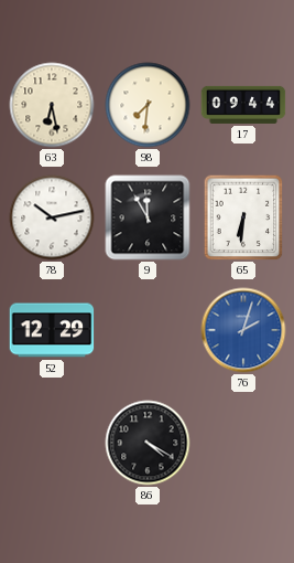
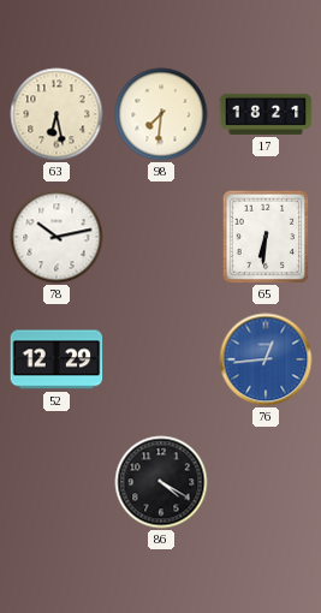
17: 09:44 -> 18:21
9: 11:55 -> none
76: 2:03 -> 12:44
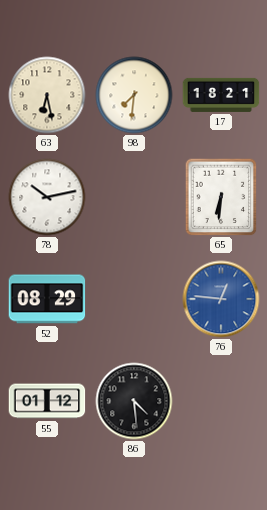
52: 12:29 -> 08:29
76: 12:44 -> 12:46
55: none -> 01:12
86: 4:20 -> 4:29
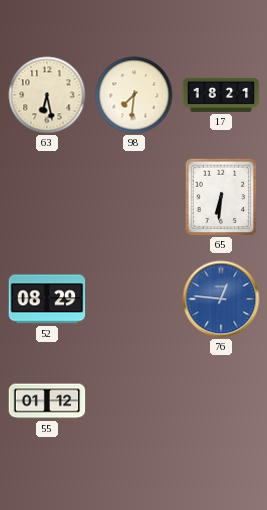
78: 10:13 -> none
86: 4:29 -> none
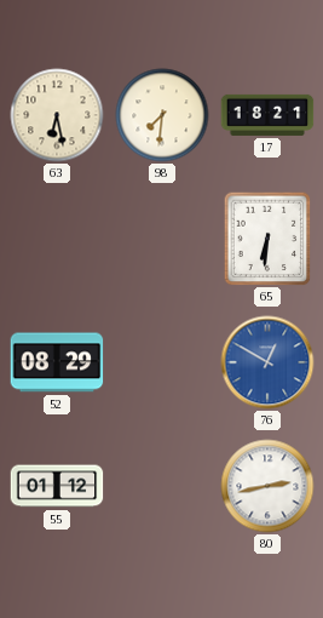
76: 12:46 -> 12:50
80: none -> 2:43
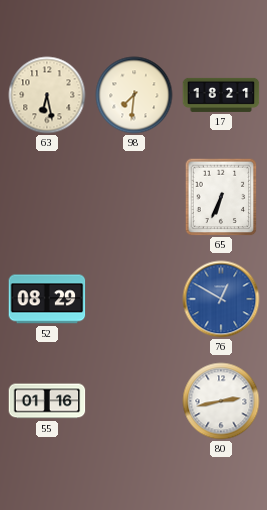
65: 6:31 -> 6:34
55: 01:12 -> 01:16
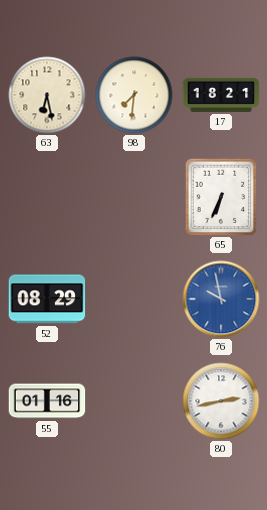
76: 12:50 -> 9:58
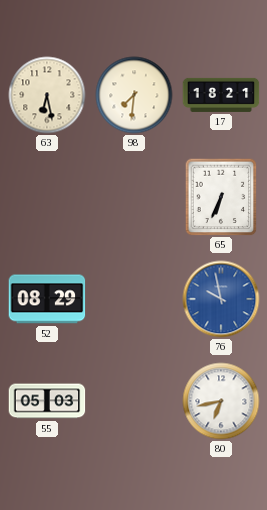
55: 01:16 -> 05:03
80: 2:43 -> 6:43
